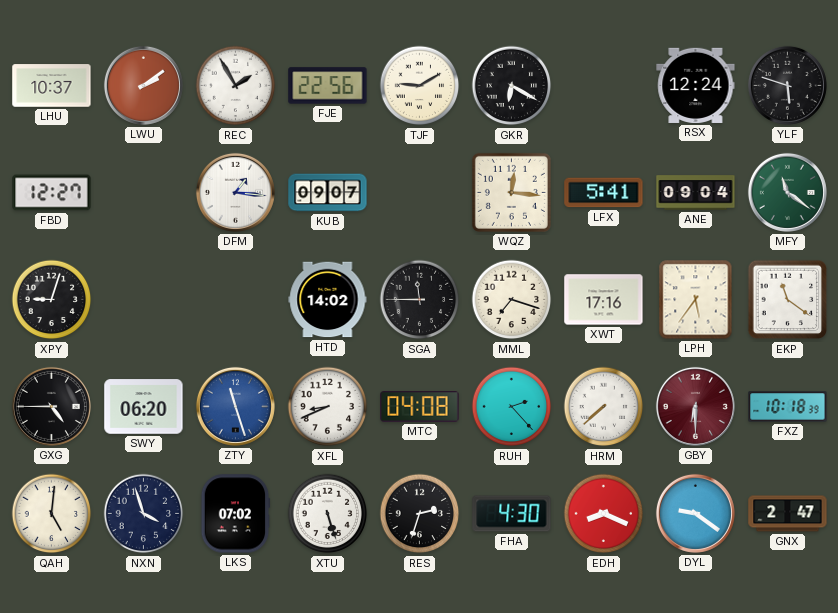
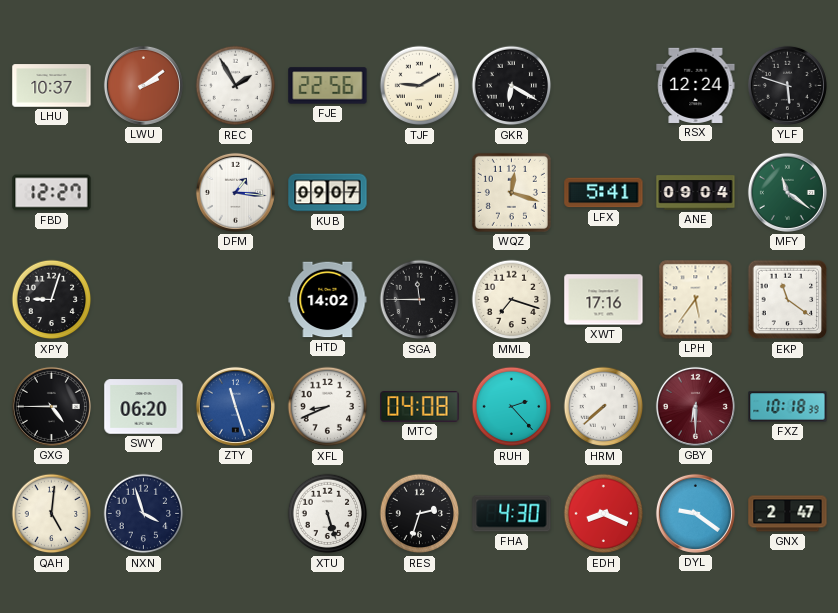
WQZ: 12:16 -> 12:18
LKS: 07:02 -> none
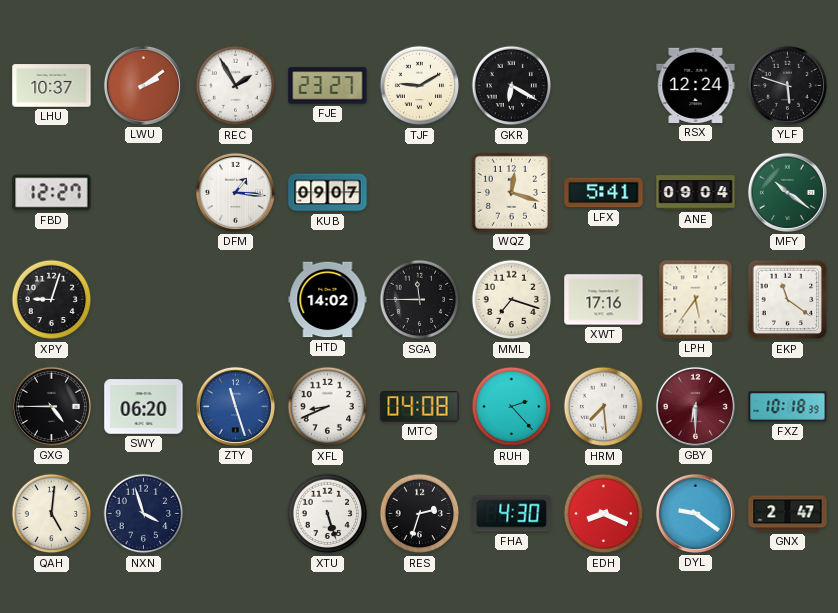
FJE: 22:56 -> 23:27
MFY: 11:21 -> 10:21
HRM: 7:38 -> 7:29
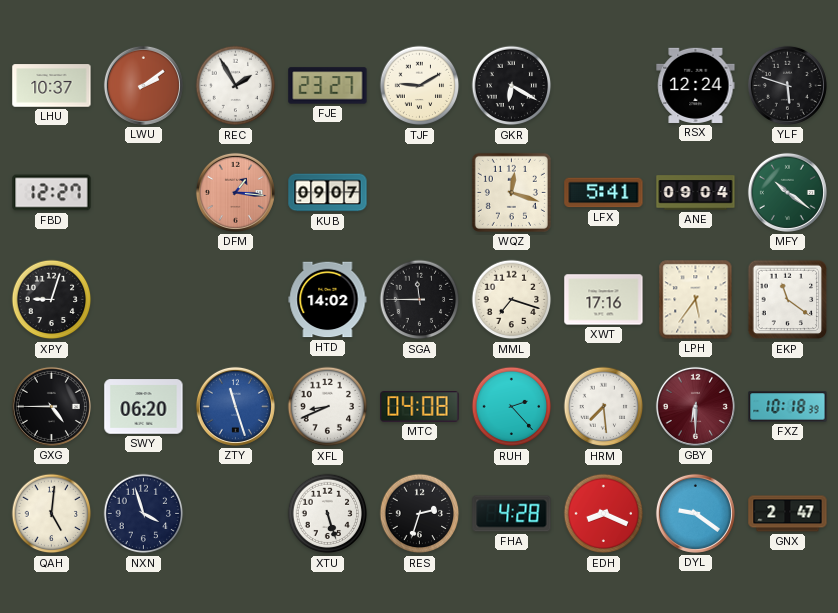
DFM dial: white -> salmon
FHA: 4:30 -> 4:28
